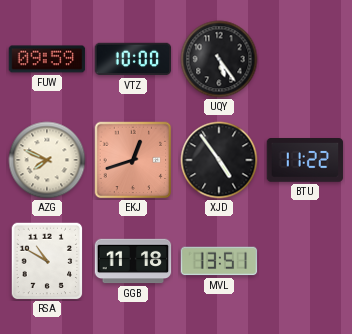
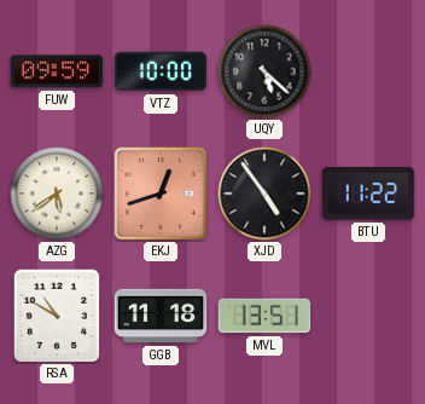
UQY: 5:24 -> 5:22
AZG: 7:49 -> 5:39
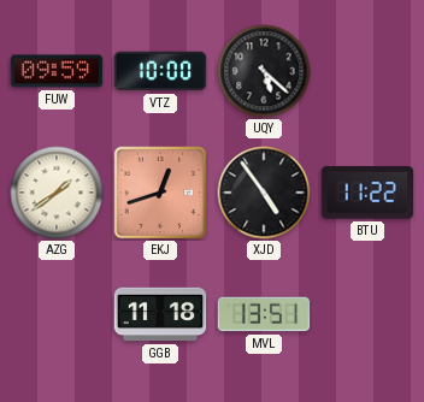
AZG: 5:39 -> 1:39
RSA: 10:50 -> none
